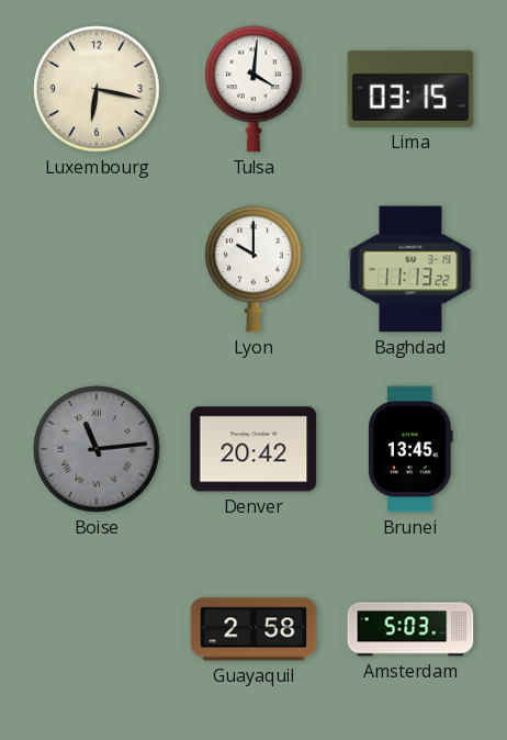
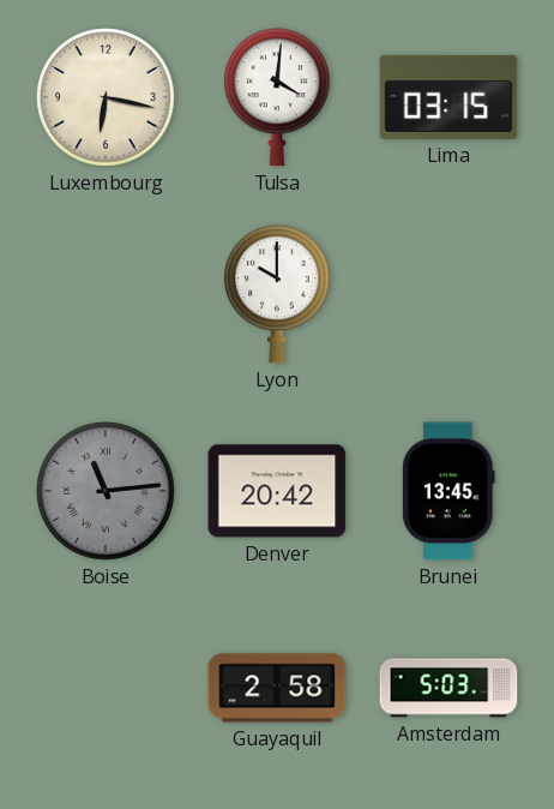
Baghdad: 11:13 -> none
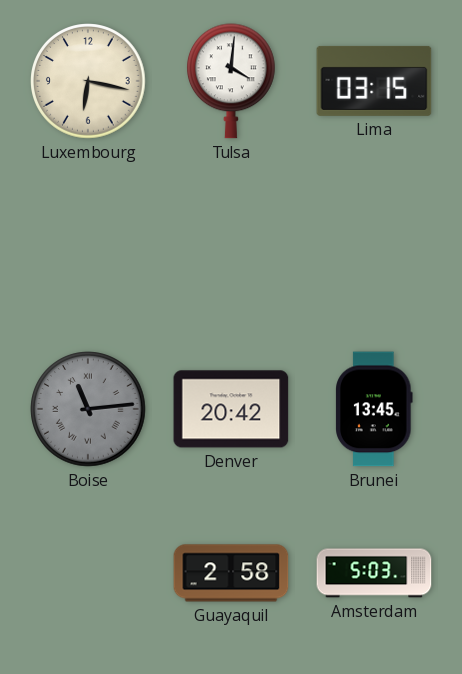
Lyon: 10:00 -> none
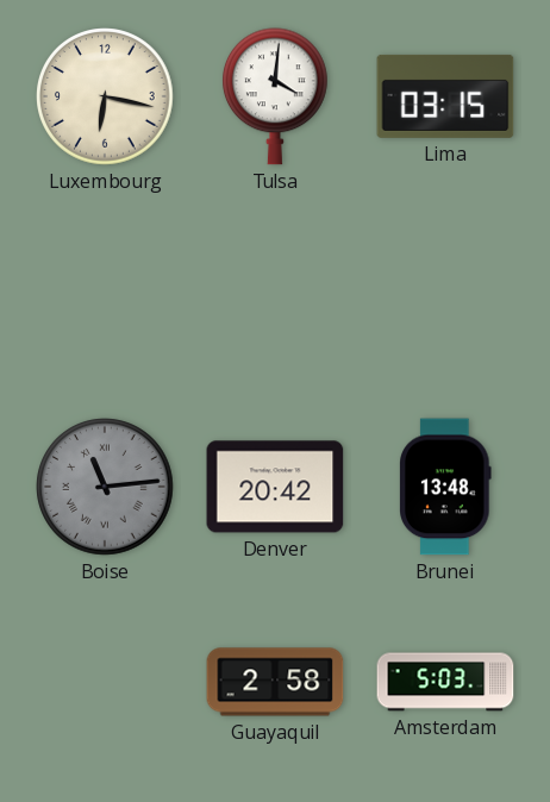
Brunei: 13:45 -> 13:48
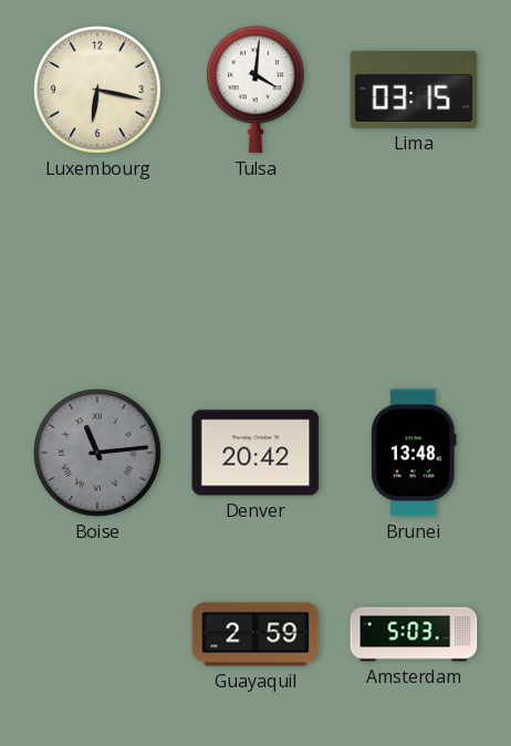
Guayaquil: 2:58 -> 2:59
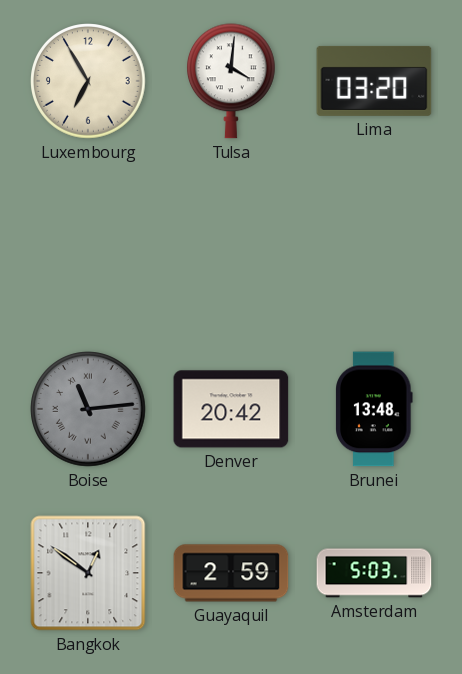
Luxembourg: 6:17 -> 6:55
Lima: 03:15 -> 03:20
Bangkok: none -> 12:51
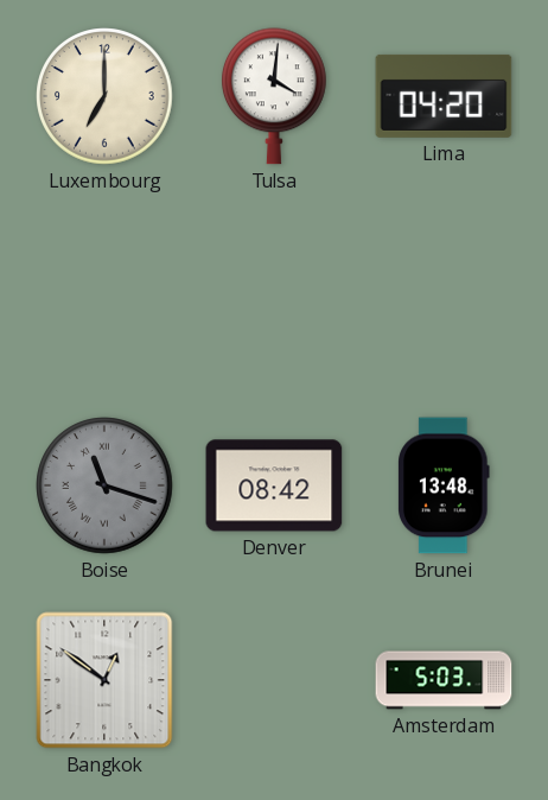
Luxembourg: 6:55 -> 7:00
Lima: 03:20 -> 04:20
Boise: 11:14 -> 11:18
Denver: 20:42 -> 08:42
Guayaquil: 2:59 -> none
